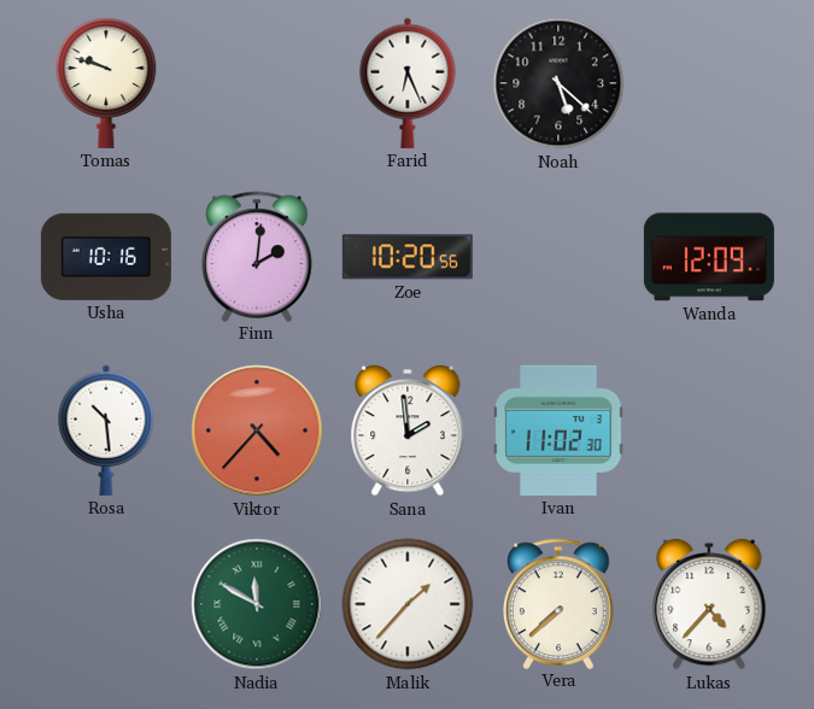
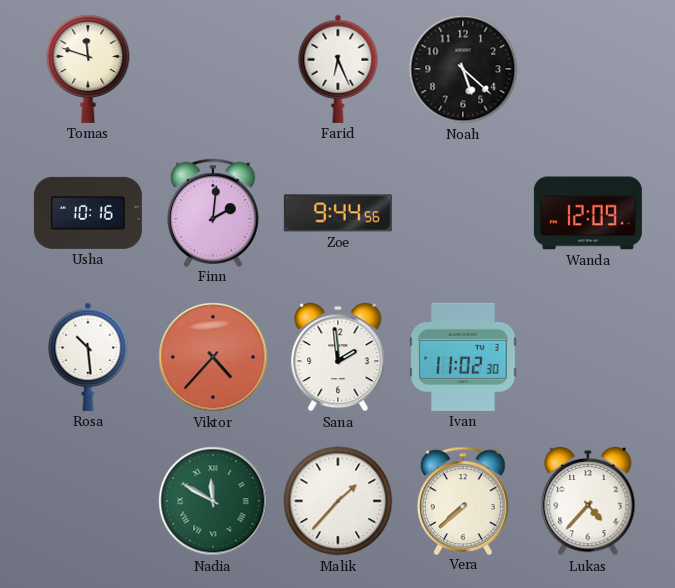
Tomas: 9:48 -> 11:48
Zoe: 10:20 -> 9:44
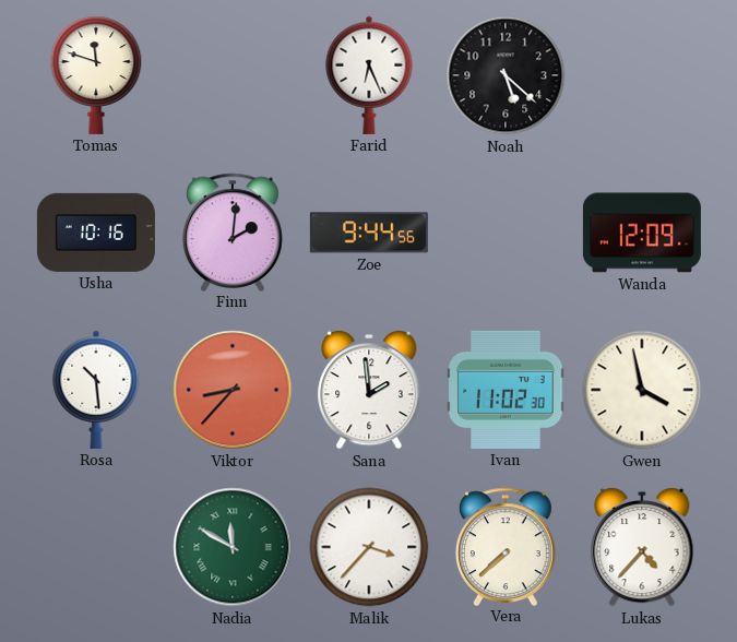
Viktor: 4:37 -> 8:37
Gwen: none -> 3:58
Malik: 1:37 -> 3:37
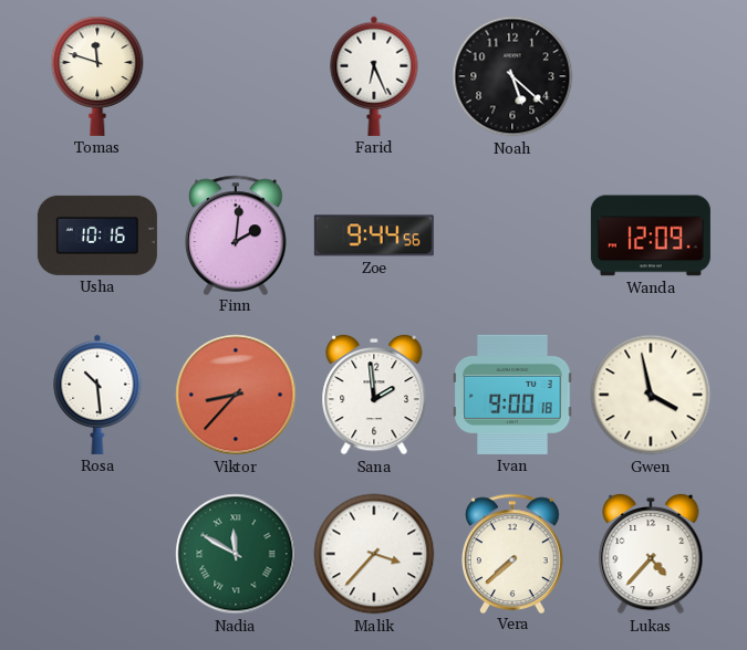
Ivan: 11:02 -> 9:00
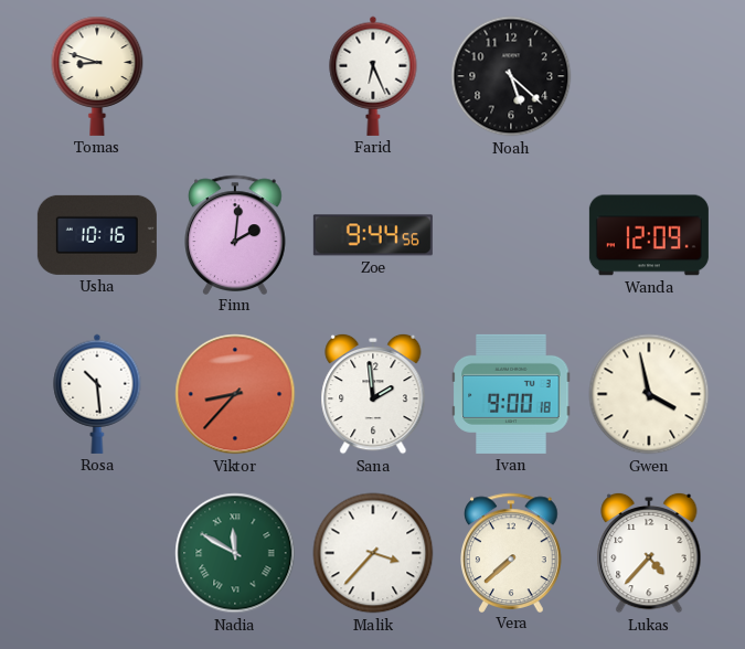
Tomas: 11:48 -> 8:48
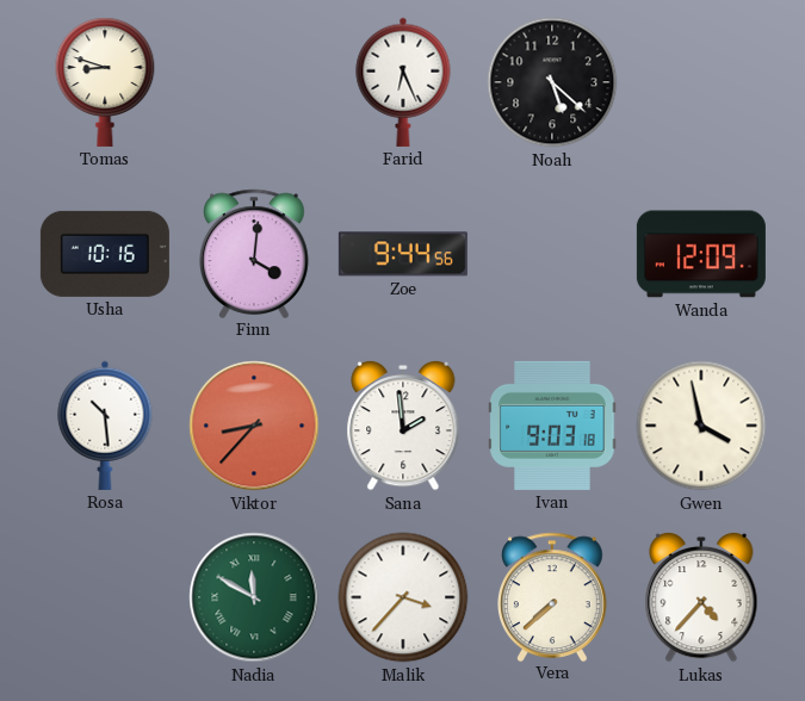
Finn: 2:01 -> 4:01
Ivan: 9:00 -> 9:03
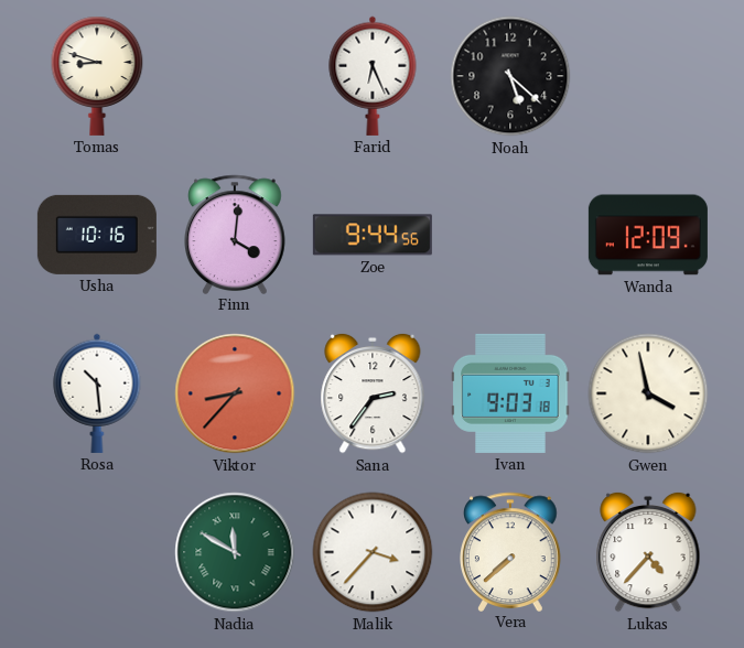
Sana: 1:59 -> 2:36
